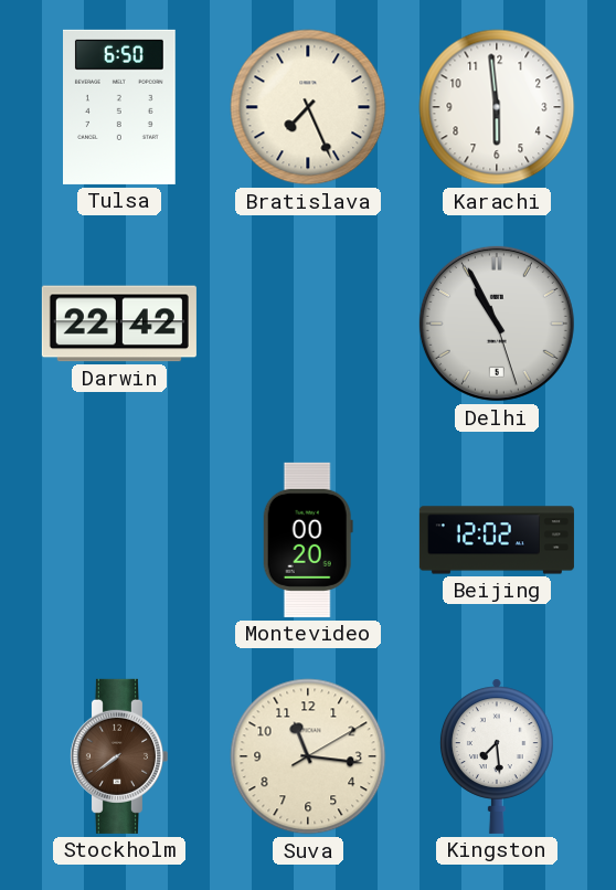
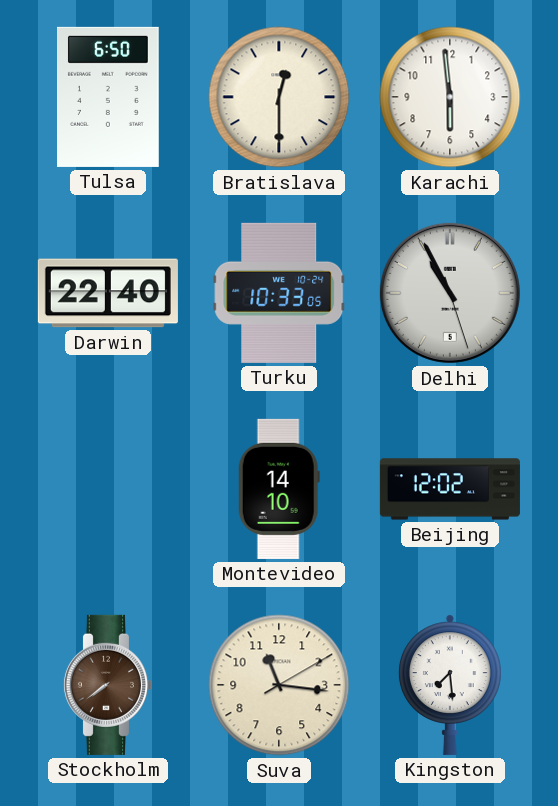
Bratislava: 7:26 -> 12:30
Darwin: 22:42 -> 22:40
Turku: none -> 10:33
Montevideo: 00:20 -> 14:10
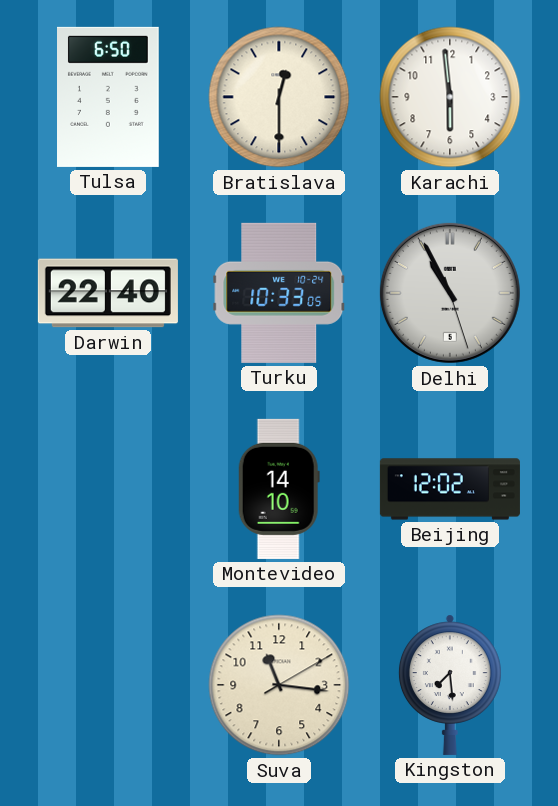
Stockholm: 7:39 -> none
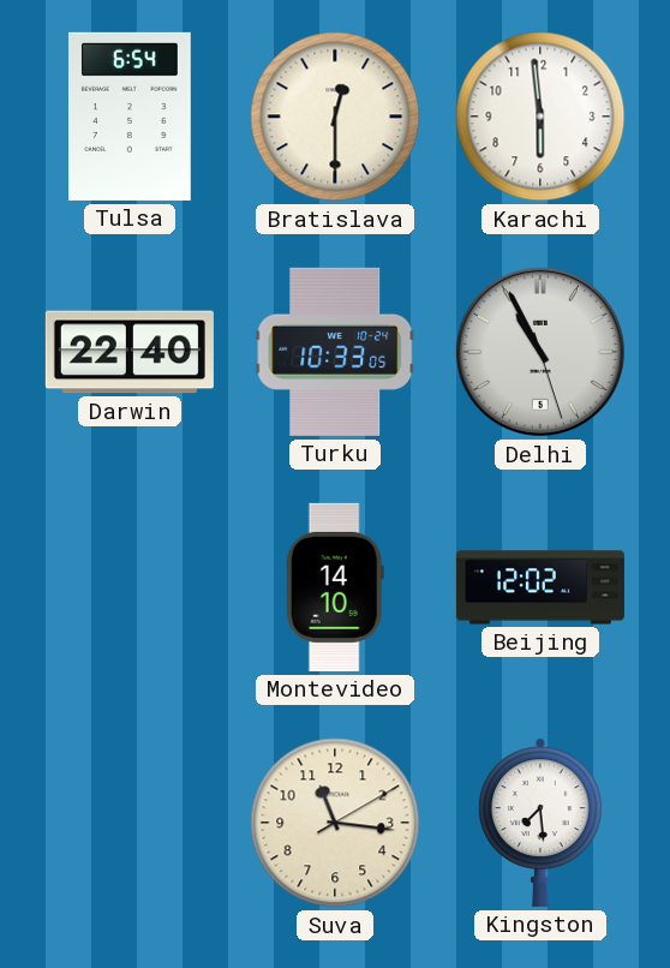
Tulsa: 6:50 -> 6:54
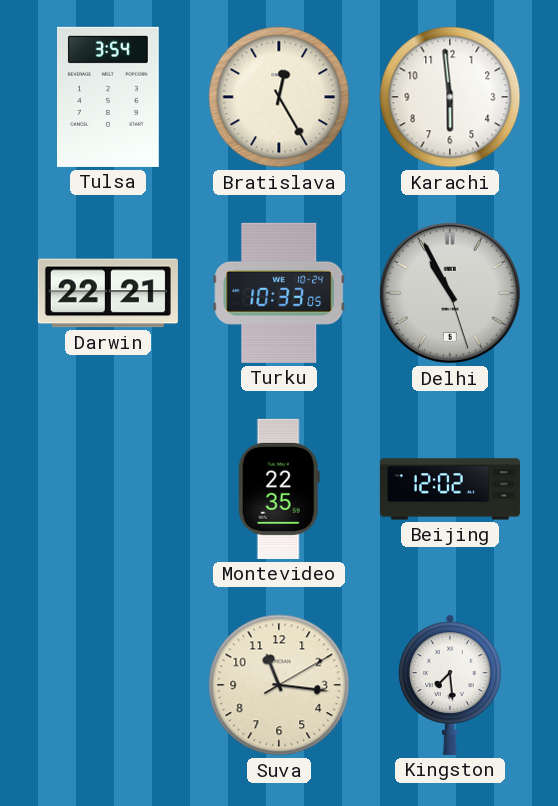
Tulsa: 6:54 -> 3:54
Bratislava: 12:30 -> 12:25
Darwin: 22:40 -> 22:21
Montevideo: 14:10 -> 22:35
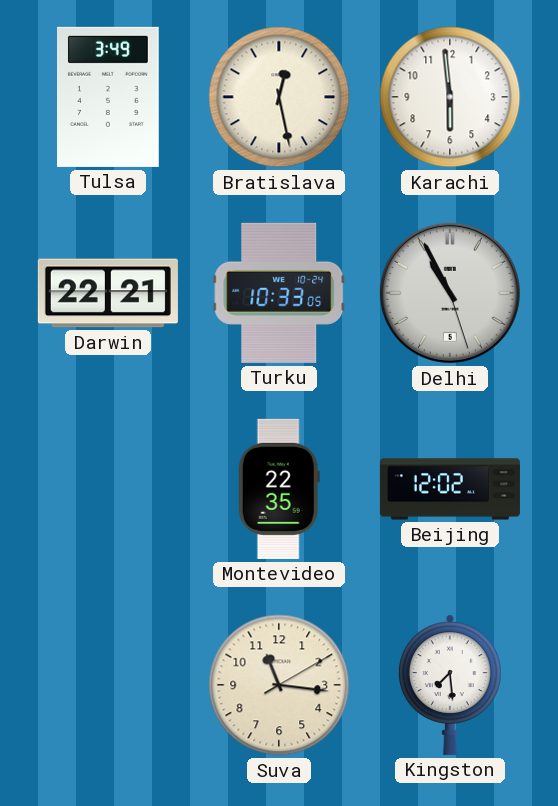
Tulsa: 3:54 -> 3:49
Bratislava: 12:25 -> 12:28
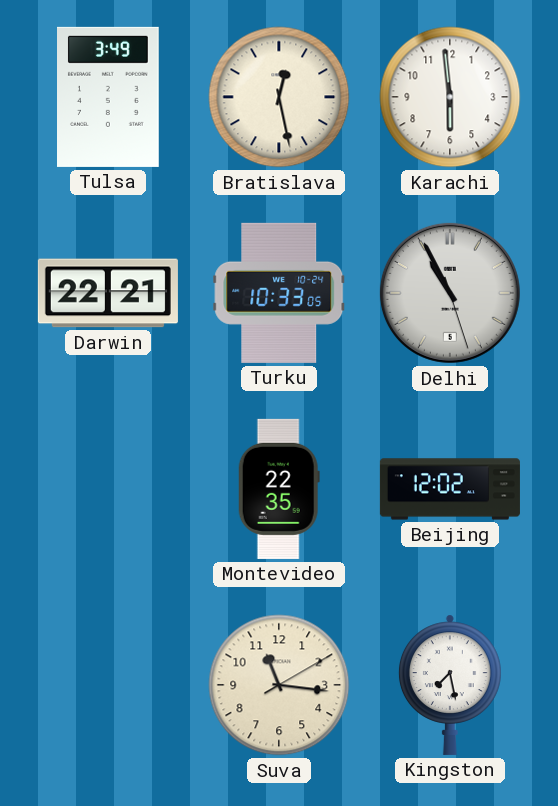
Kingston: 7:29 -> 7:28
